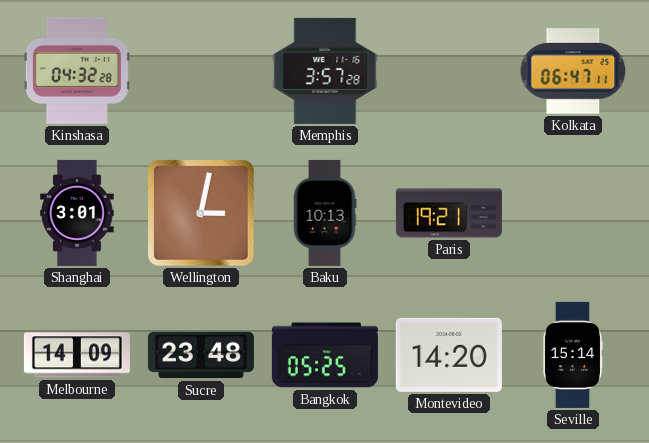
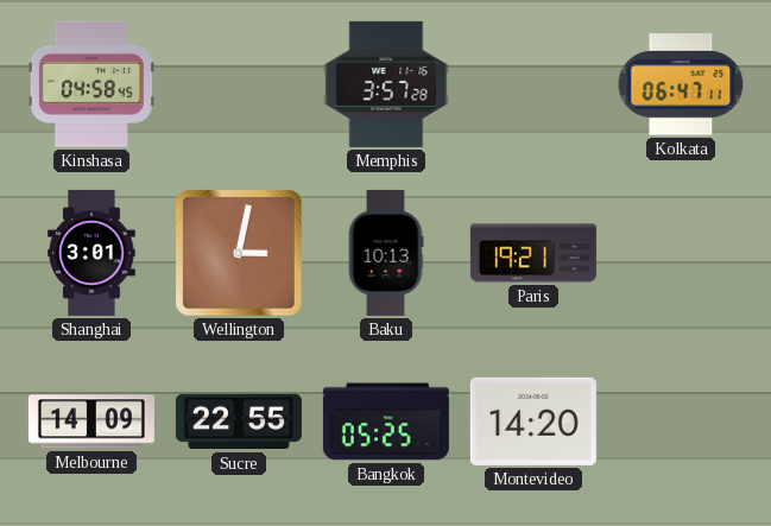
Kinshasa: 04:32 -> 04:58
Sucre: 23:48 -> 22:55
Seville: 15:14 -> none
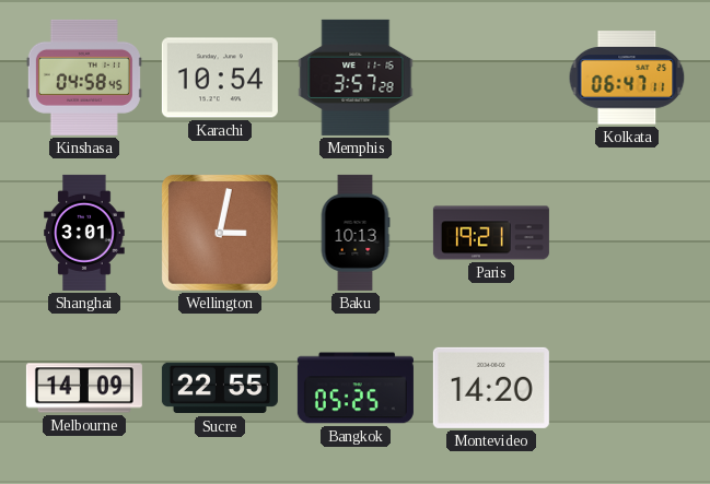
Karachi: none -> 10:54
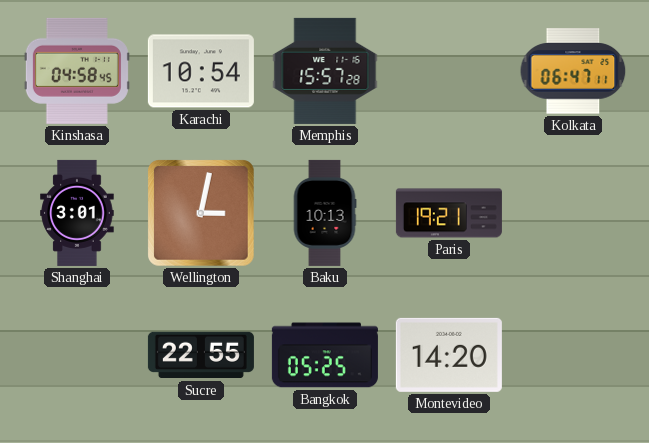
Memphis: 3:57 -> 15:57
Melbourne: 14:09 -> none
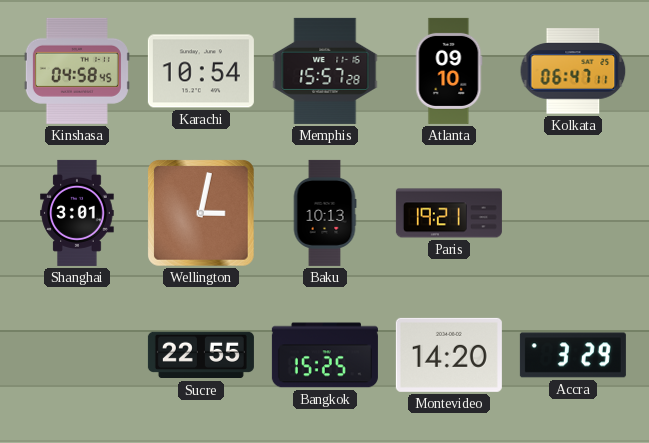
Atlanta: none -> 09:10
Bangkok: 05:25 -> 15:25
Accra: none -> 3:29
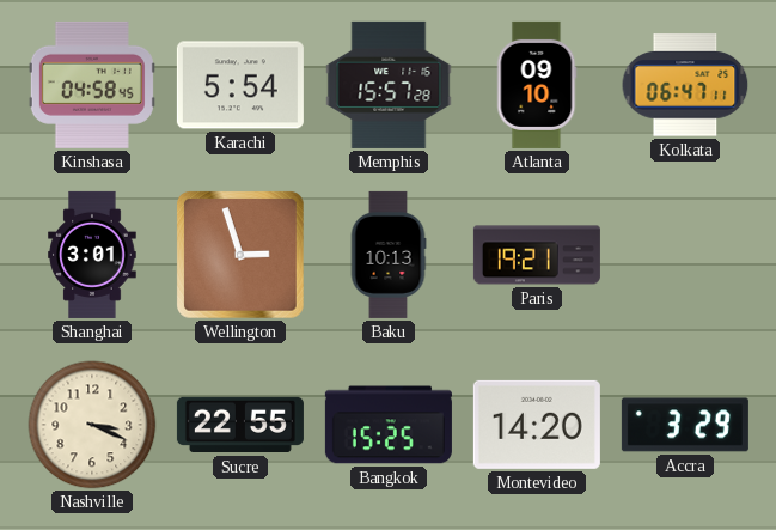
Karachi: 10:54 -> 5:54
Wellington: 3:02 -> 2:57
Nashville: none -> 3:19
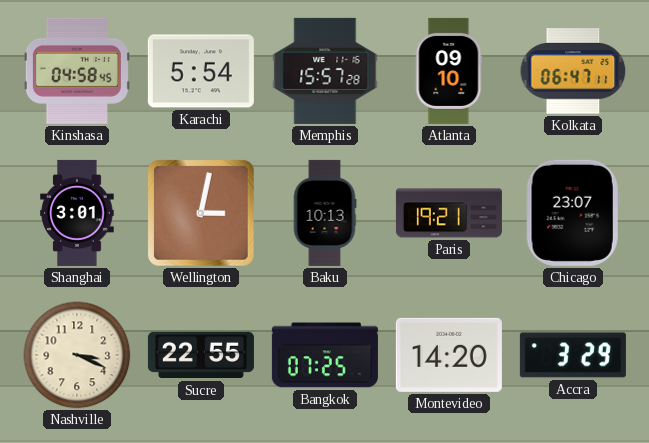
Wellington: 2:57 -> 3:02
Chicago: none -> 23:07
Bangkok: 15:25 -> 07:25
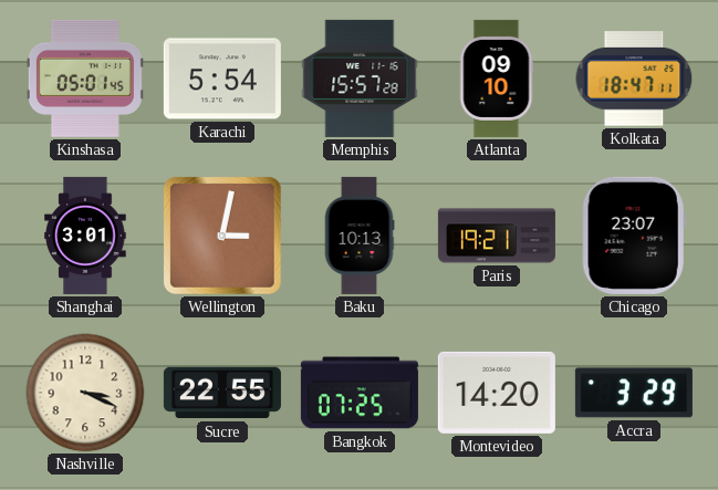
Kinshasa: 04:58 -> 05:01
Kolkata: 06:47 -> 18:47
